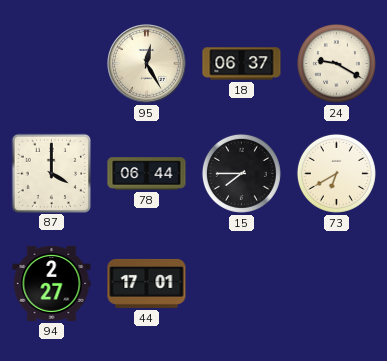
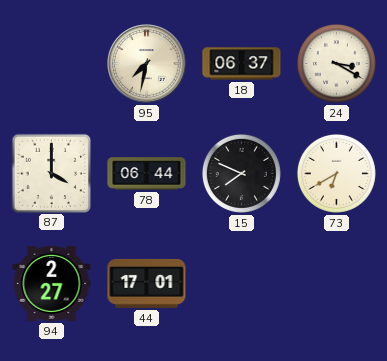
95: 12:25 -> 7:32
24: 9:20 -> 3:20
15: 7:45 -> 7:49
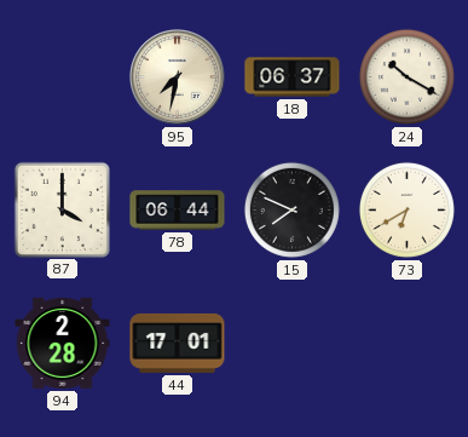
24: 3:20 -> 10:20
94: 2:27 -> 2:28
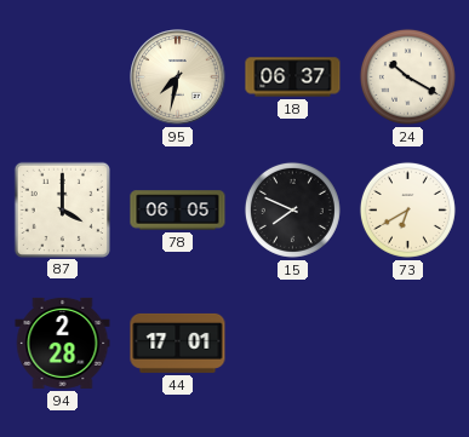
78: 06:44 -> 06:05
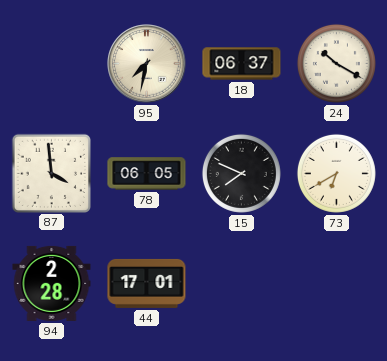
87: 4:00 -> 3:59
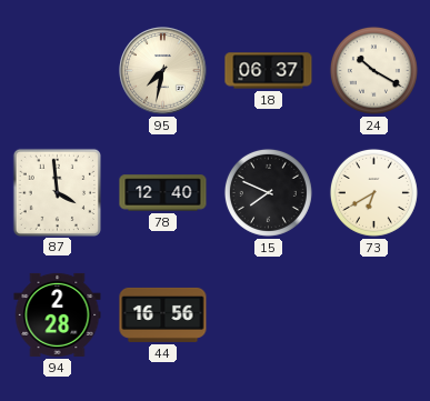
78: 06:05 -> 12:40
44: 17:01 -> 16:56
